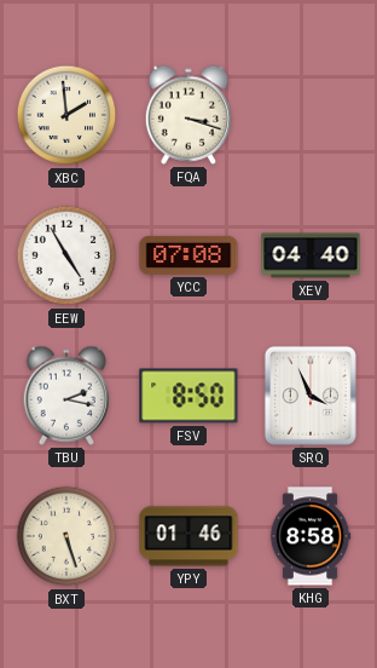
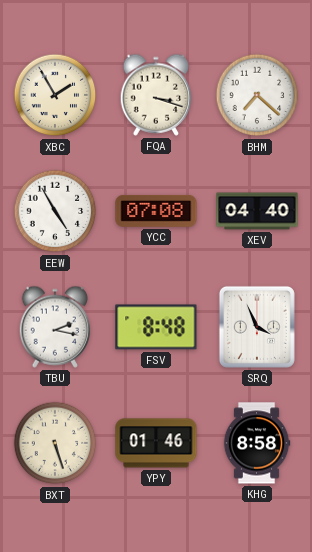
XBC: 1:59 -> 1:55
BHM: none -> 7:22
FSV: 8:50 -> 8:48
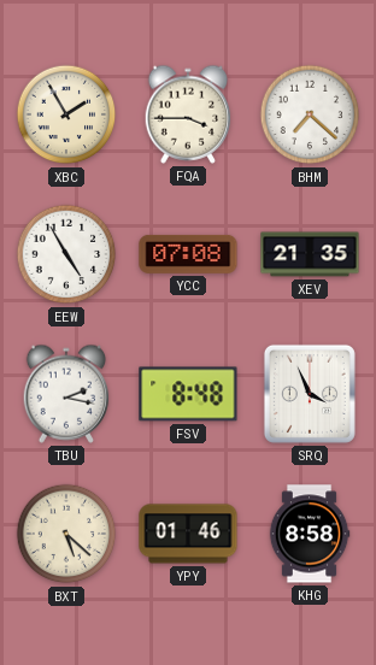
FQA: 3:18 -> 3:45
XEV: 04:40 -> 21:35
BXT: 5:27 -> 5:22
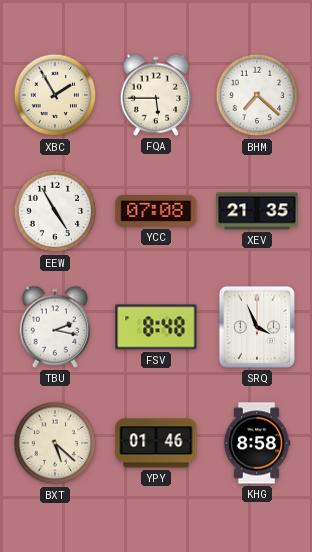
FQA: 3:45 -> 5:45
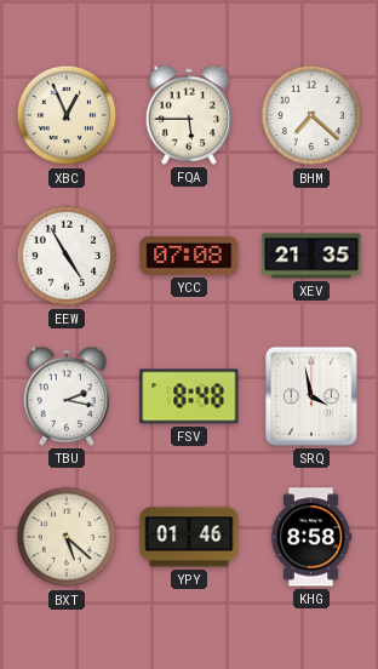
XBC: 1:55 -> 12:56
SRQ: 3:56 -> 3:58
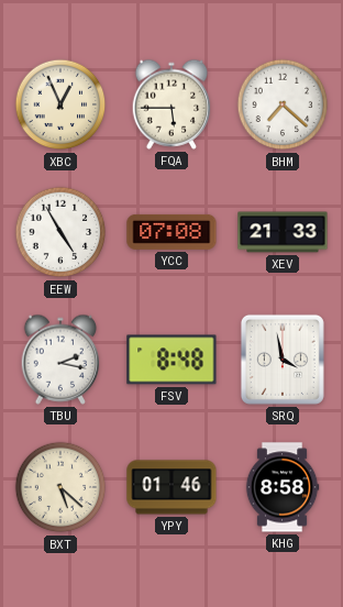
XEV: 21:35 -> 21:33
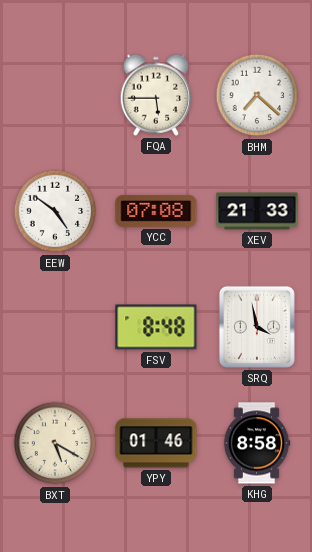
XBC: 12:56 -> none
EEW: 4:55 -> 4:51
TBU: 2:17 -> none
BXT: 5:22 -> 5:20
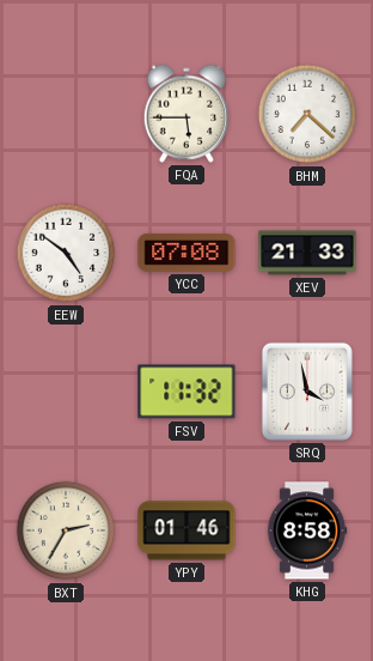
FSV: 8:48 -> 11:32
BXT: 5:20 -> 2:35
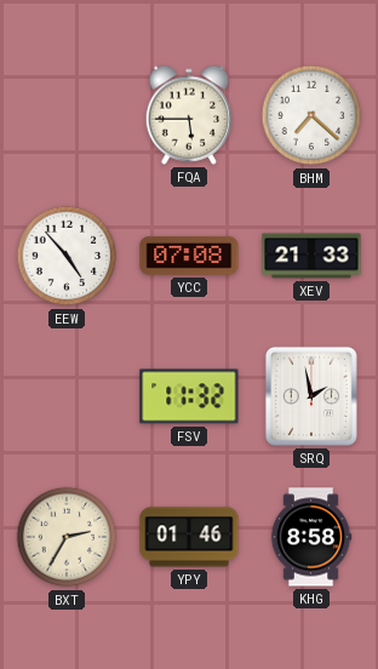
EEW: 4:51 -> 4:53
SRQ: 3:58 -> 1:58
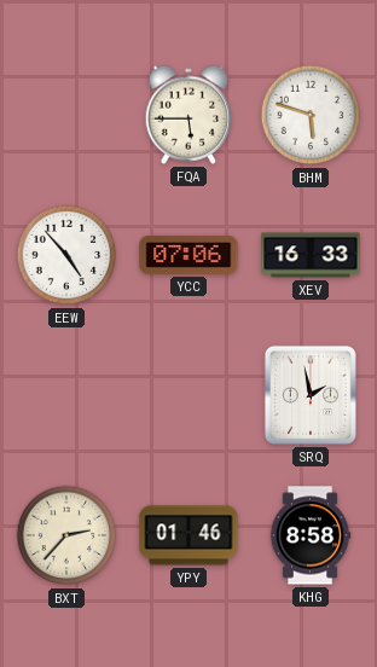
BHM: 7:22 -> 5:48
YCC: 07:08 -> 07:06
XEV: 21:33 -> 16:33
FSV: 11:32 -> none
BXT: 2:35 -> 2:37
